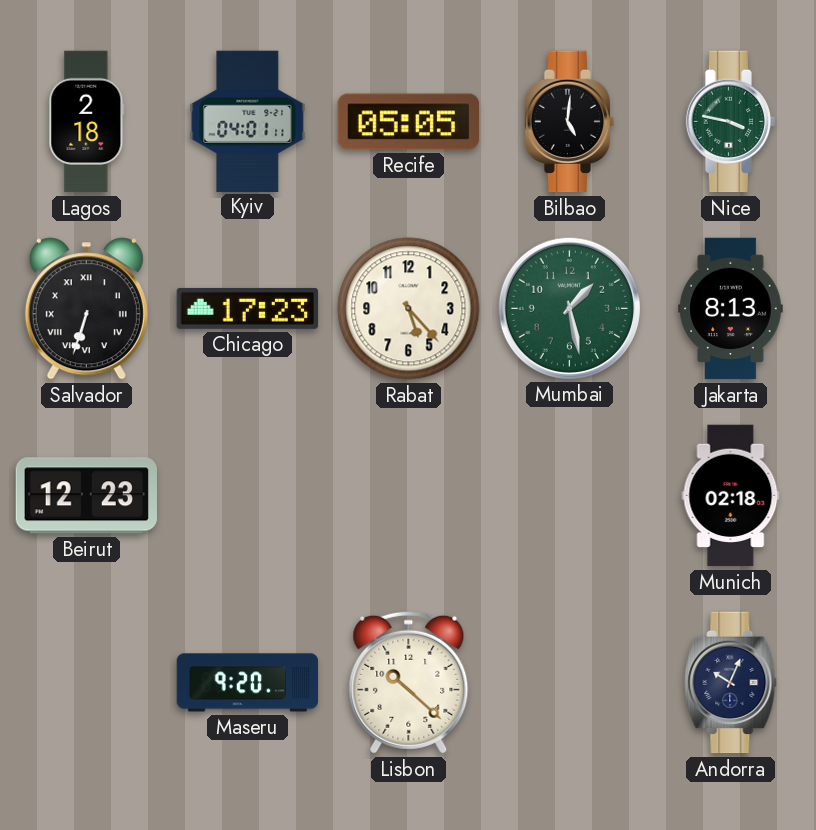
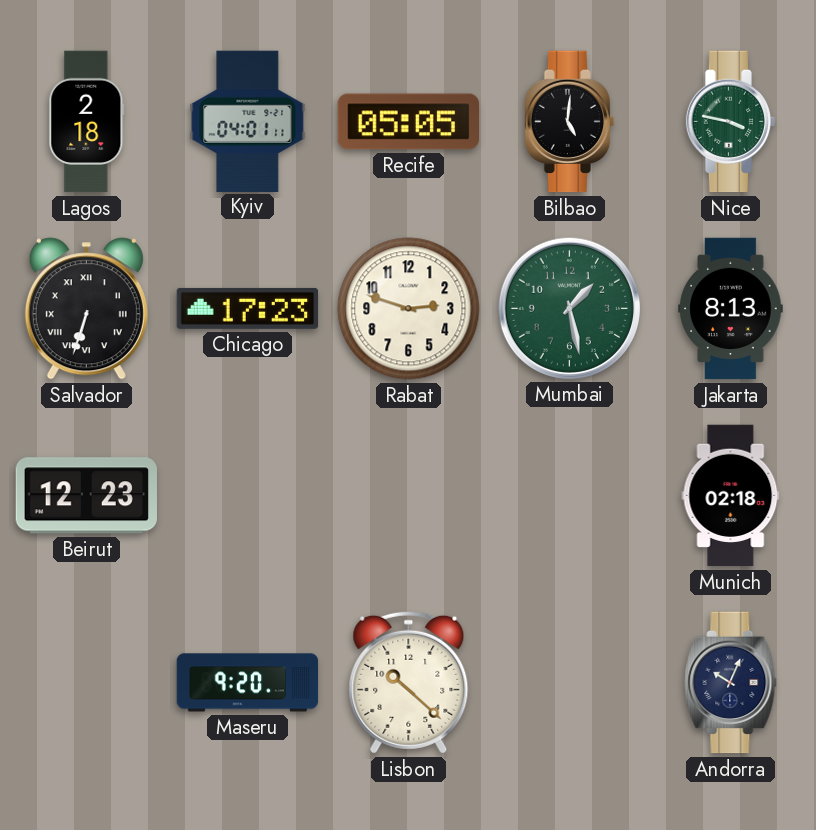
Rabat: 5:23 -> 2:48
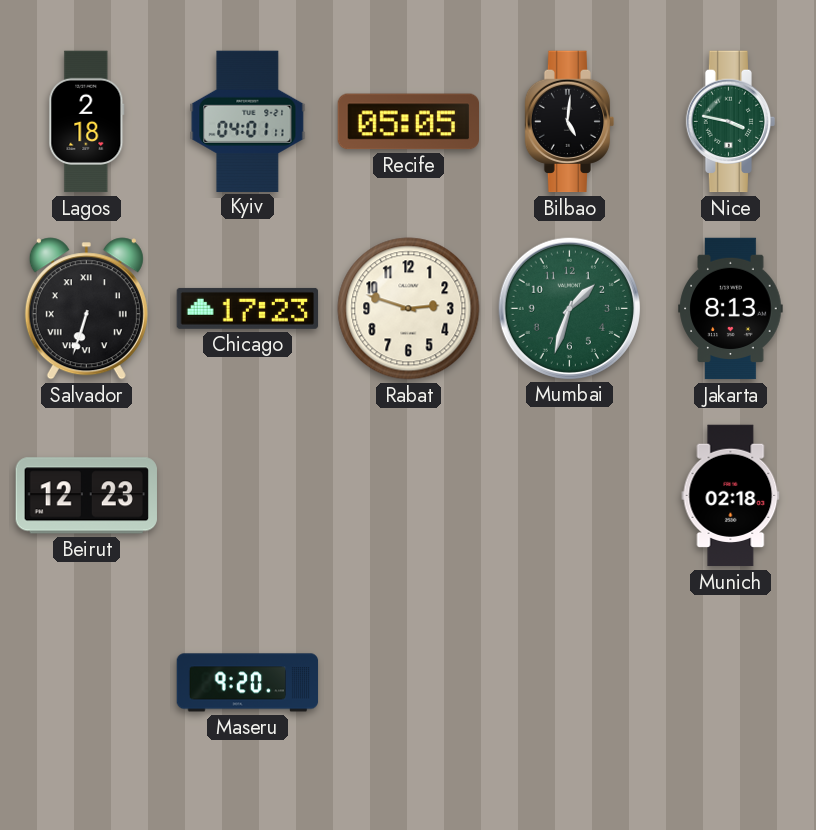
Mumbai: 1:28 -> 1:33
Lisbon: 10:22 -> none
Andorra: 10:04 -> none
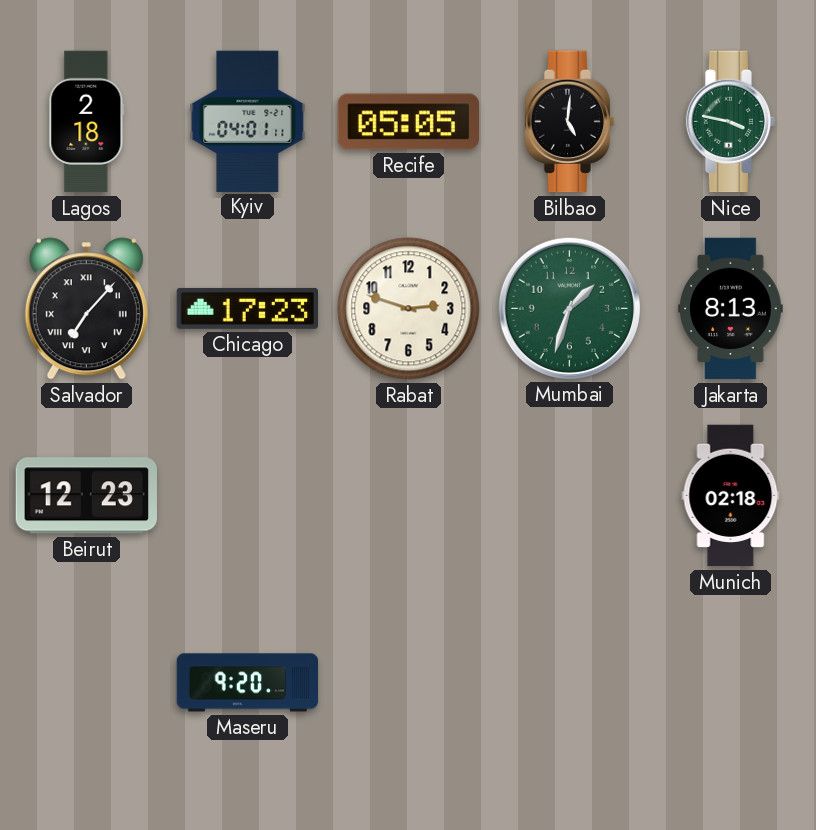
Salvador: 6:33 -> 7:07
